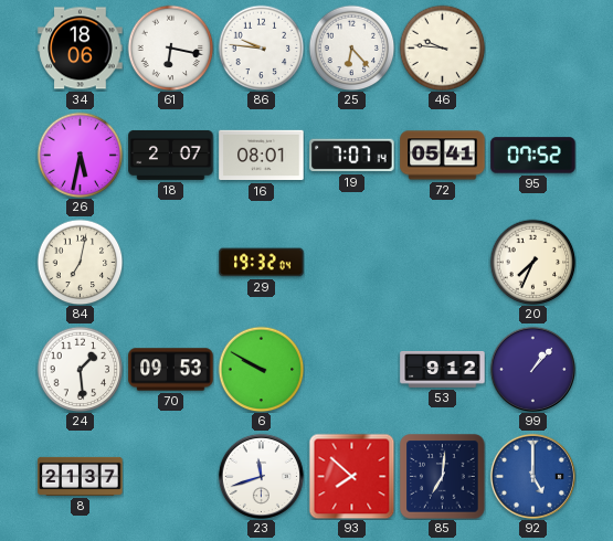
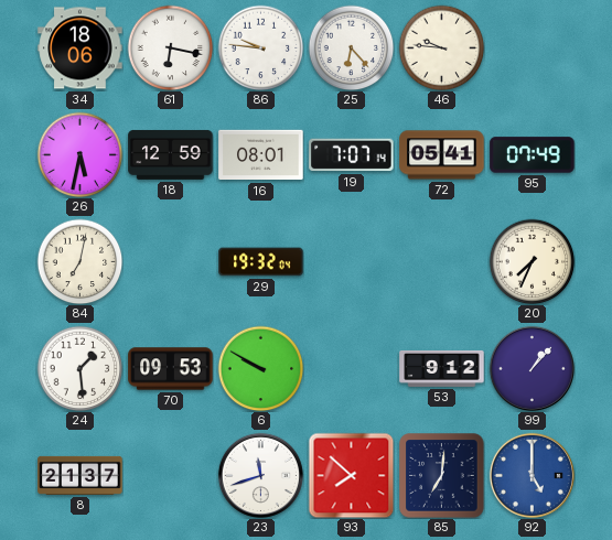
18: 2:07 -> 12:59
95: 07:52 -> 07:49
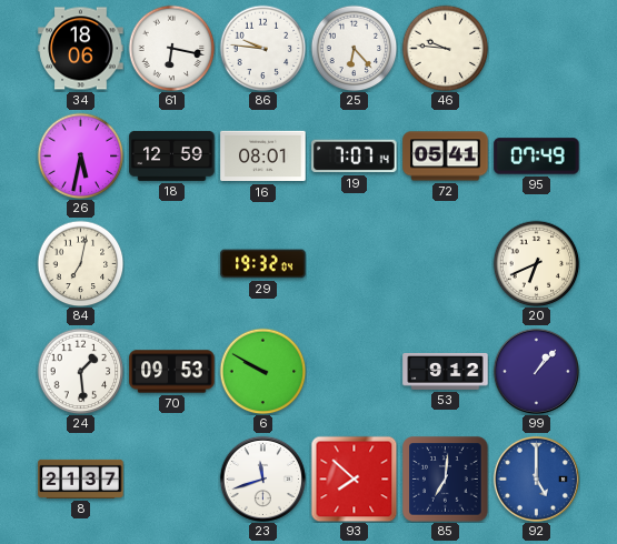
20: 7:34 -> 6:41
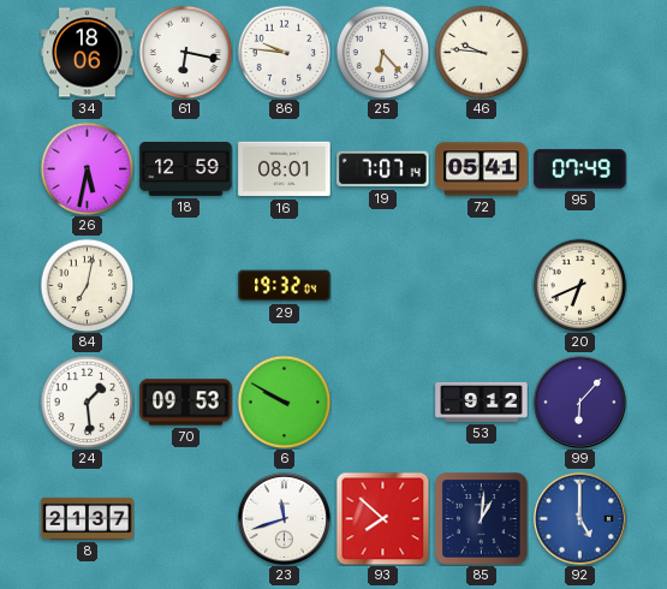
99: 1:07 -> 6:07
85: 7:01 -> 1:01
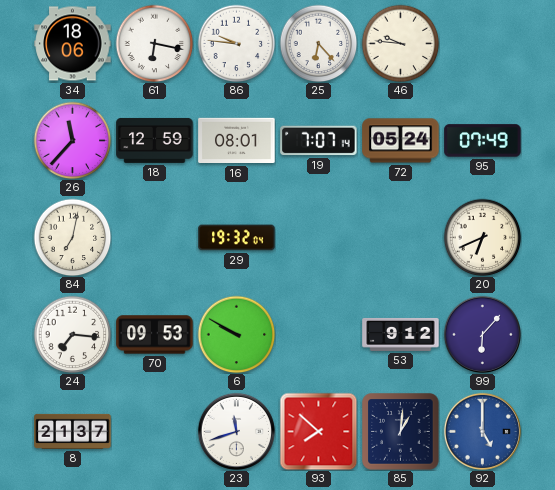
26: 5:32 -> 11:37
72: 05:41 -> 05:24
24: 1:29 -> 7:16
